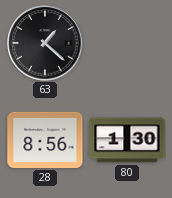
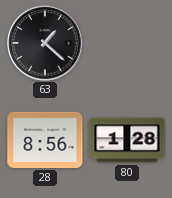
80: 1:30 -> 1:28
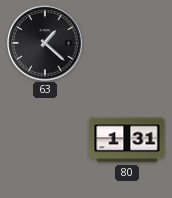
28: 8:56 -> none
80: 1:28 -> 1:31
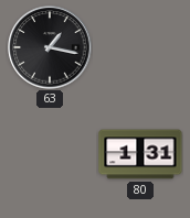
63: 1:22 -> 1:17
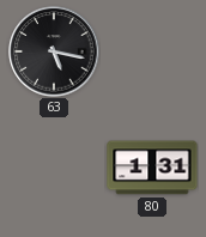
63: 1:17 -> 5:17
